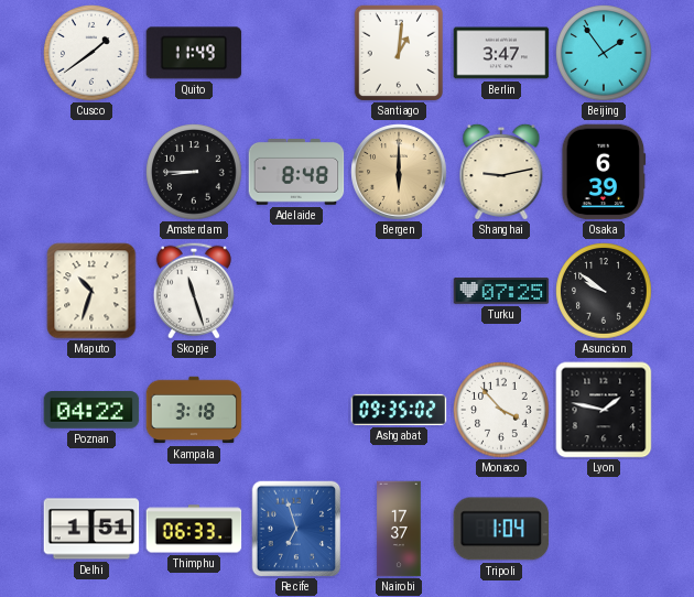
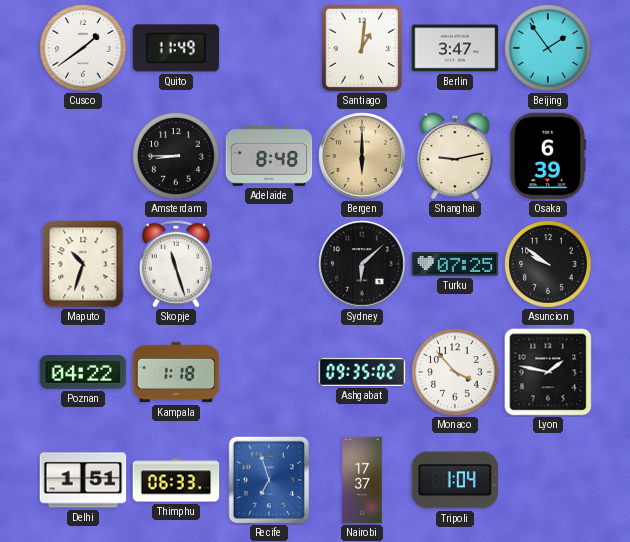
Sydney: none -> 6:08
Kampala: 3:18 -> 1:18
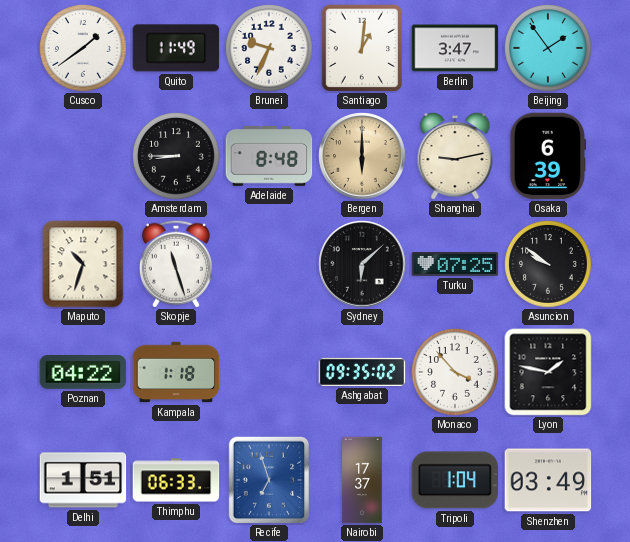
Brunei: none -> 9:34
Shenzhen: none -> 03:49
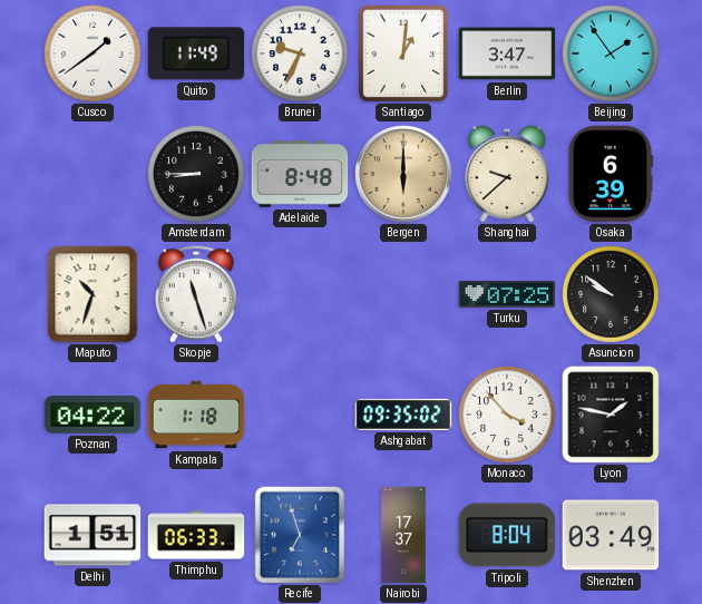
Shanghai: 9:13 -> 9:38
Sydney: 6:08 -> none
Tripoli: 1:04 -> 8:04
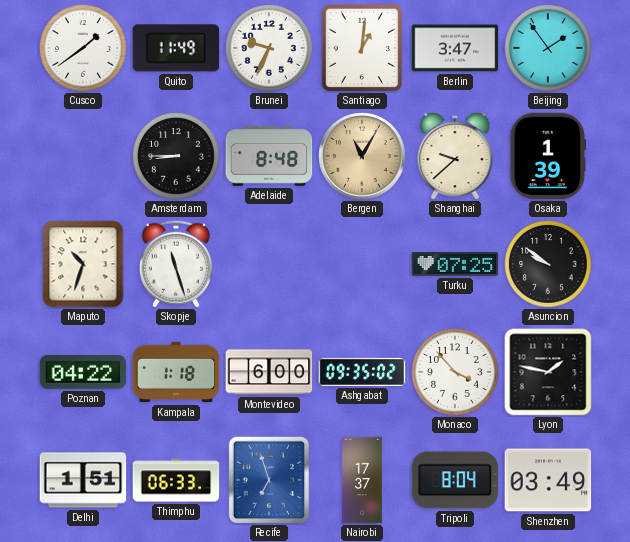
Bergen: 6:00 -> 11:05
Osaka: 6:39 -> 1:39
Montevideo: none -> 6:00
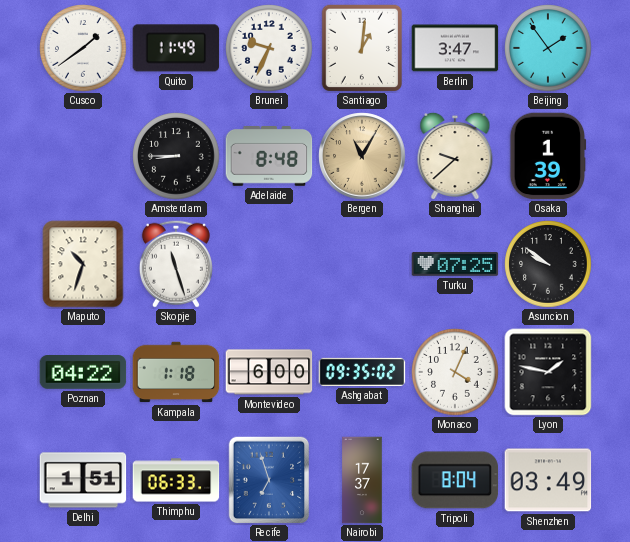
Monaco: 3:53 -> 4:04
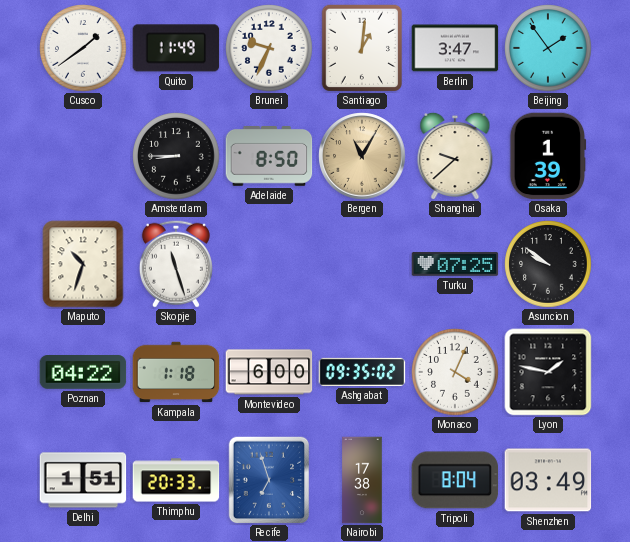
Adelaide: 8:48 -> 8:50
Thimphu: 06:33 -> 20:33
Nairobi: 17:37 -> 17:38
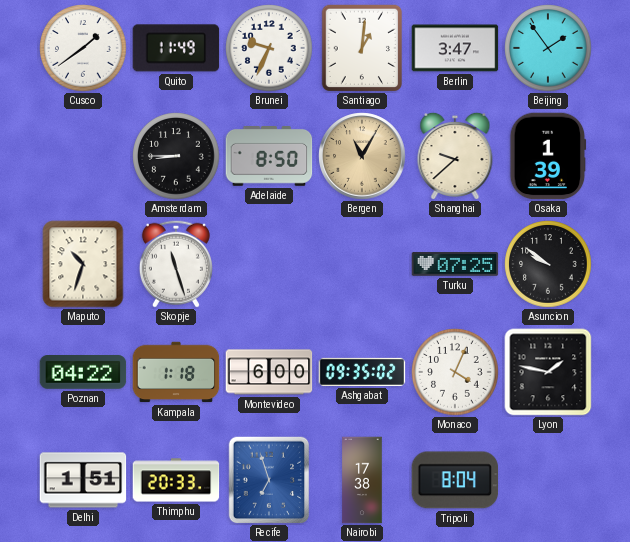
Shenzhen: 03:49 -> none
